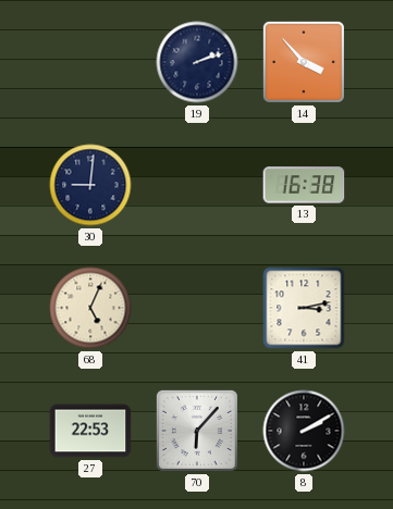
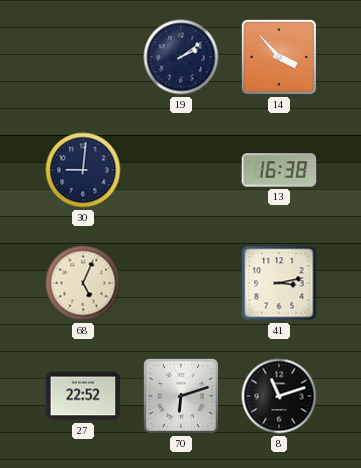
19: 2:12 -> 2:09
27: 22:53 -> 22:52
70: 6:07 -> 6:12
8: 2:10 -> 11:12
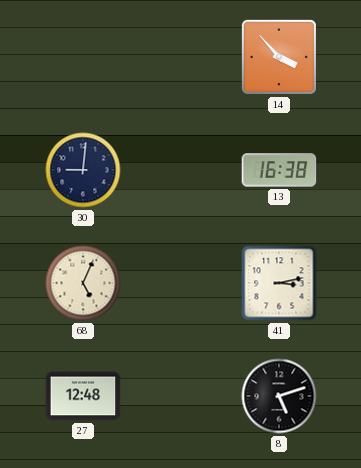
19: 2:09 -> none
27: 22:52 -> 12:48
70: 6:12 -> none
8: 11:12 -> 5:12
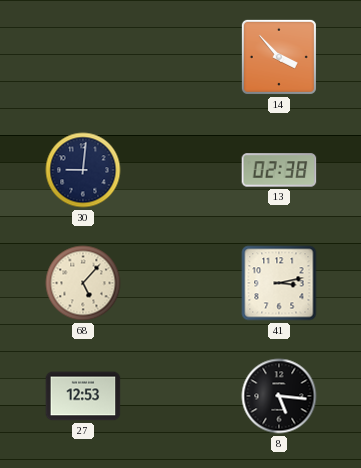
13: 16:38 -> 02:38
68: 5:04 -> 5:07
27: 12:48 -> 12:53
8: 5:12 -> 5:16
